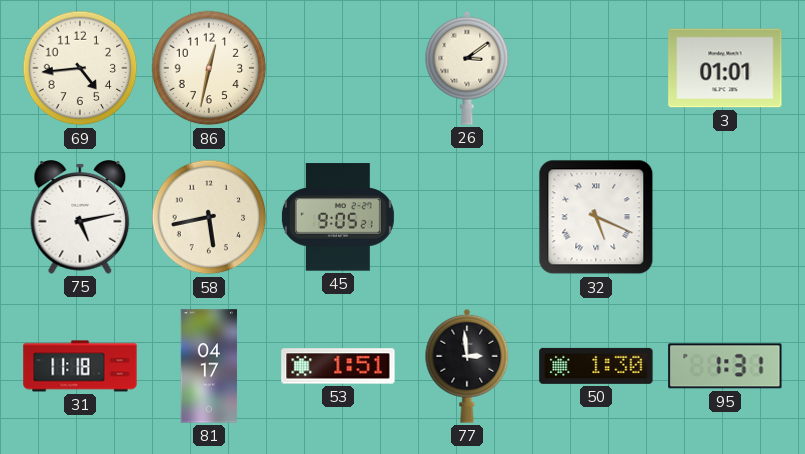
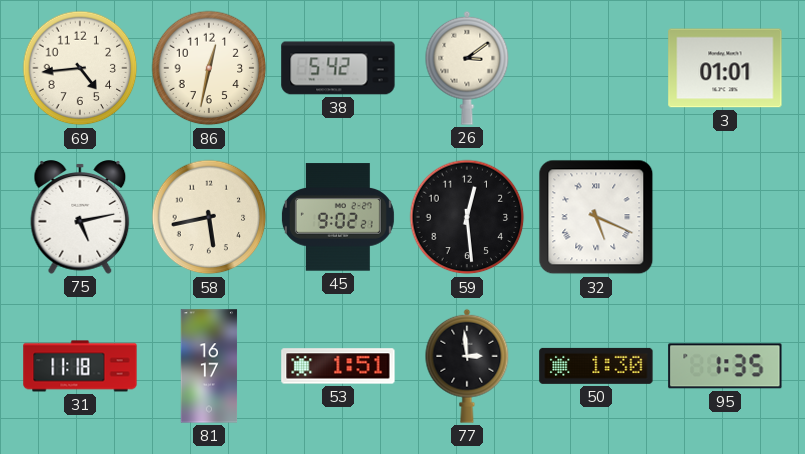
38: none -> 5:42
45: 9:05 -> 9:02
59: none -> 12:29
81: 04:17 -> 16:17
95: 1:31 -> 1:35
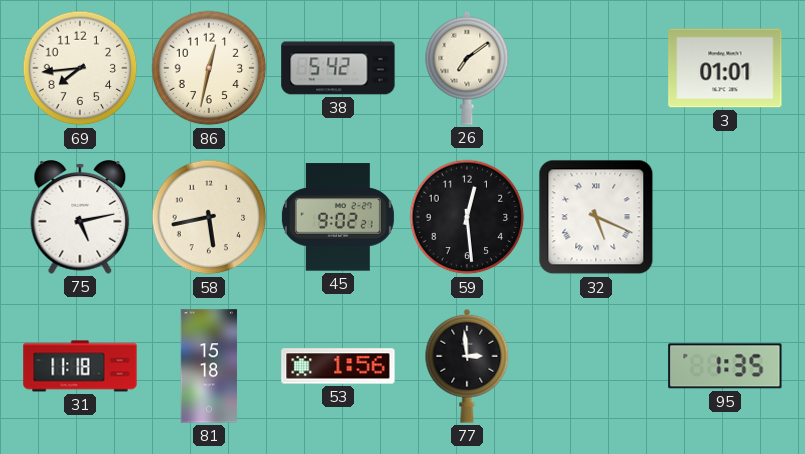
69: 4:44 -> 7:44
26: 3:09 -> 7:09
81: 16:17 -> 15:18
53: 1:51 -> 1:56
50: 1:30 -> none
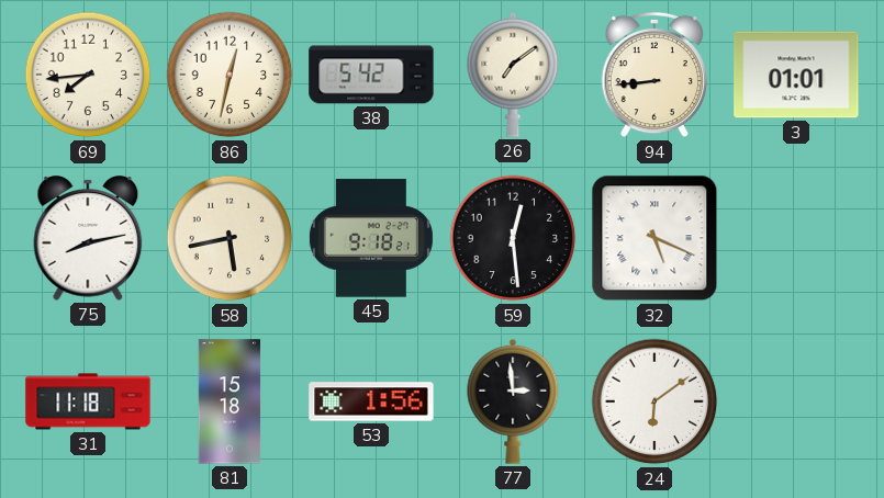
94: none -> 8:44
75: 5:13 -> 8:13
45: 9:02 -> 9:18
24: none -> 6:09
95: 1:35 -> none
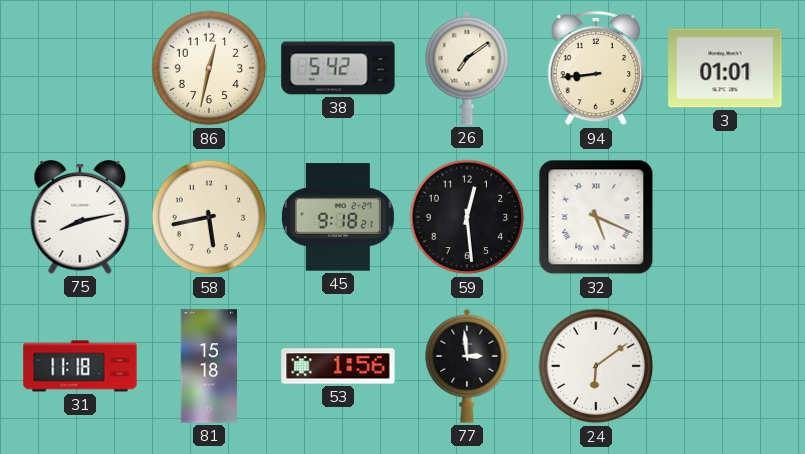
69: 7:44 -> none
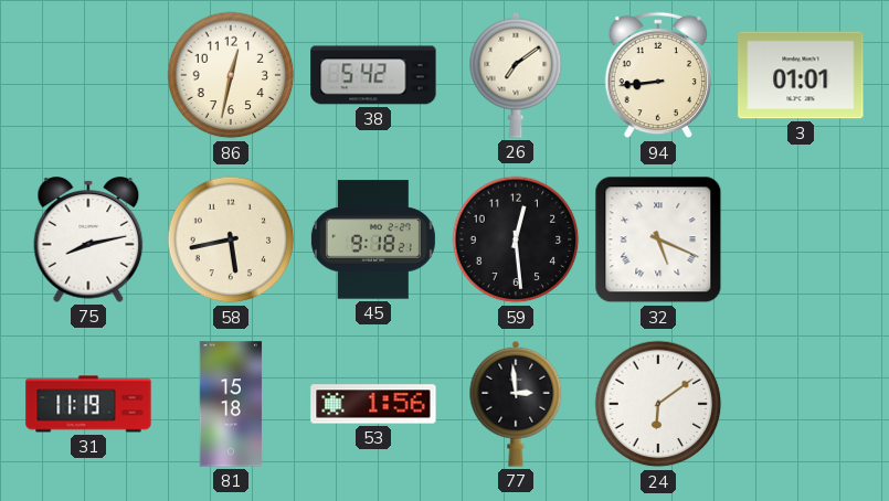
31: 11:18 -> 11:19
